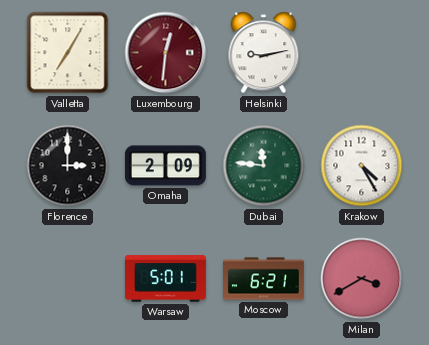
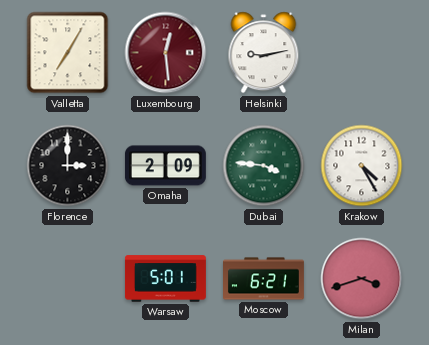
Luxembourg: 12:31 -> 12:29
Dubai: 11:46 -> 3:46
Milan: 3:40 -> 3:42
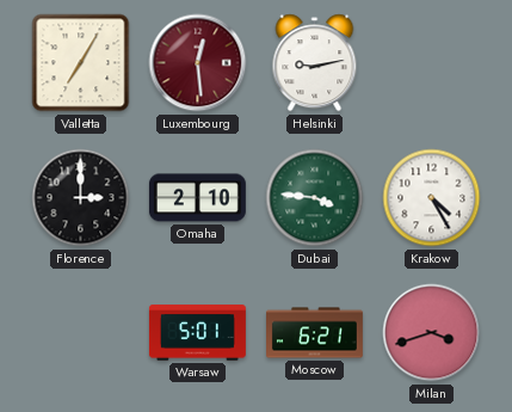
Omaha: 2:09 -> 2:10
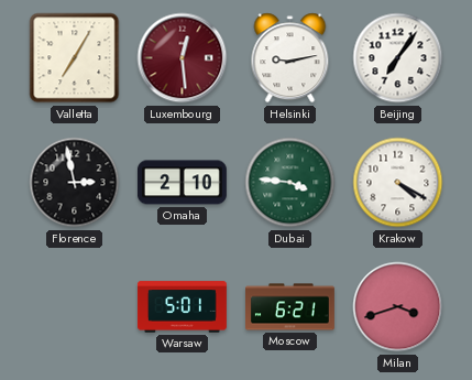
Beijing: none -> 7:06
Florence: 3:00 -> 2:58
Krakow: 4:25 -> 4:20
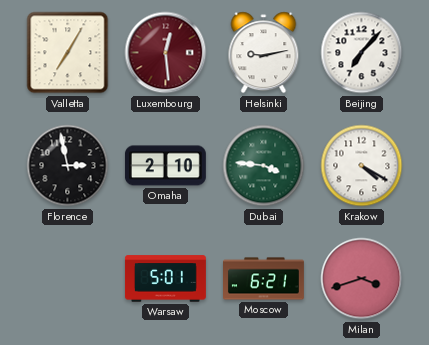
Beijing: 7:06 -> 7:07
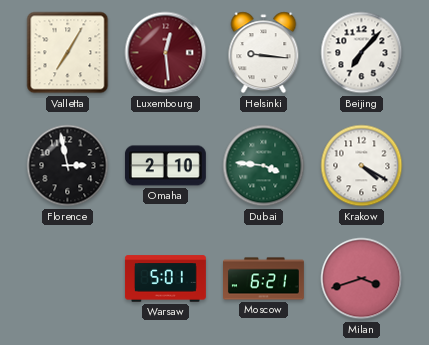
Helsinki: 9:13 -> 9:16
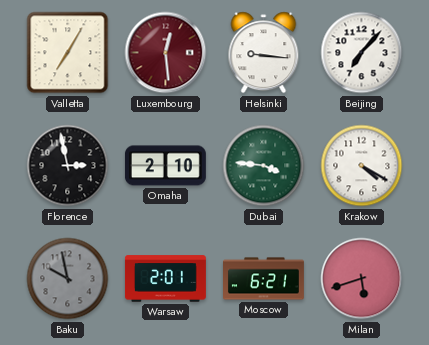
Baku: none -> 9:58
Warsaw: 5:01 -> 2:01
Milan: 3:42 -> 5:42
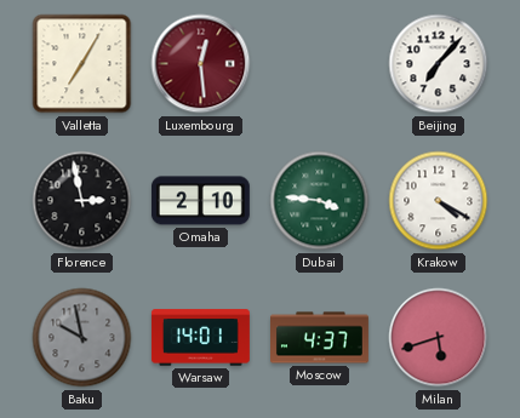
Helsinki: 9:16 -> none
Warsaw: 2:01 -> 14:01
Moscow: 6:21 -> 4:37
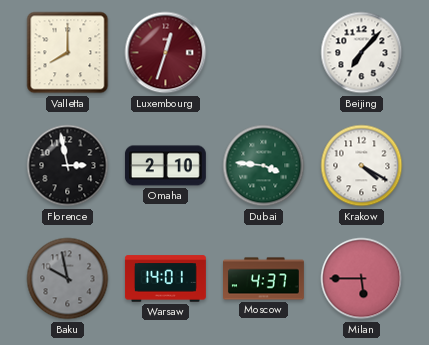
Valletta: 7:05 -> 8:00
Luxembourg: 12:29 -> 12:33
Milan: 5:42 -> 5:45
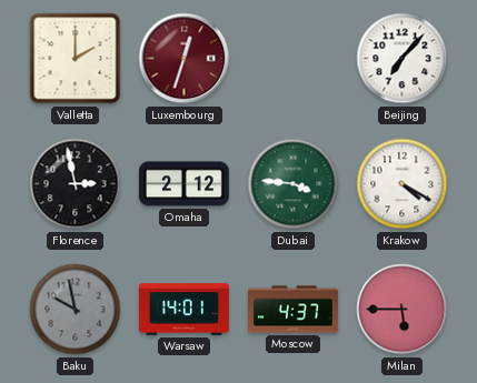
Valletta: 8:00 -> 2:00
Omaha: 2:10 -> 2:12
